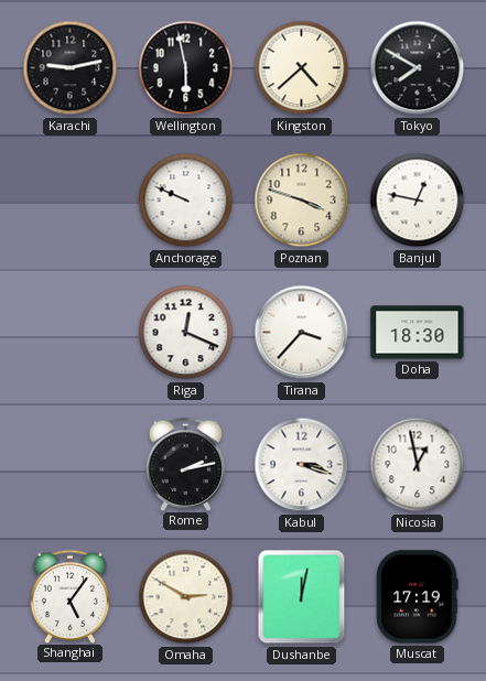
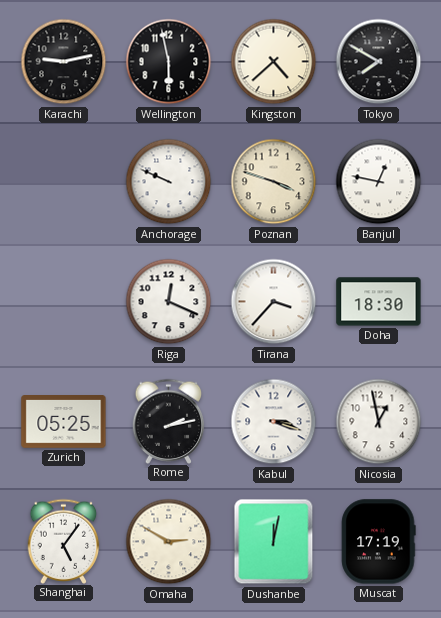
Zurich: none -> 05:25
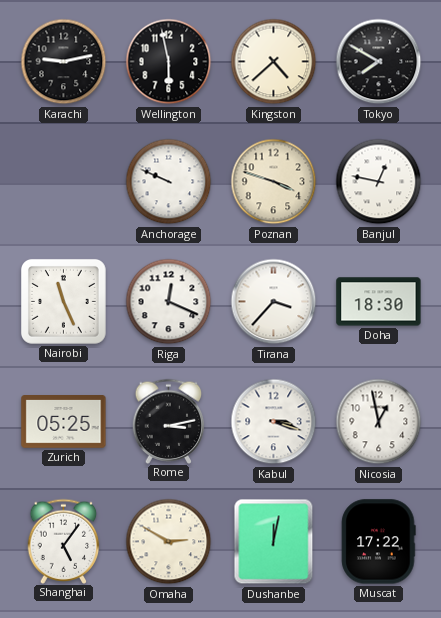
Nairobi: none -> 11:26
Rome: 2:13 -> 3:13
Muscat: 17:19 -> 17:22
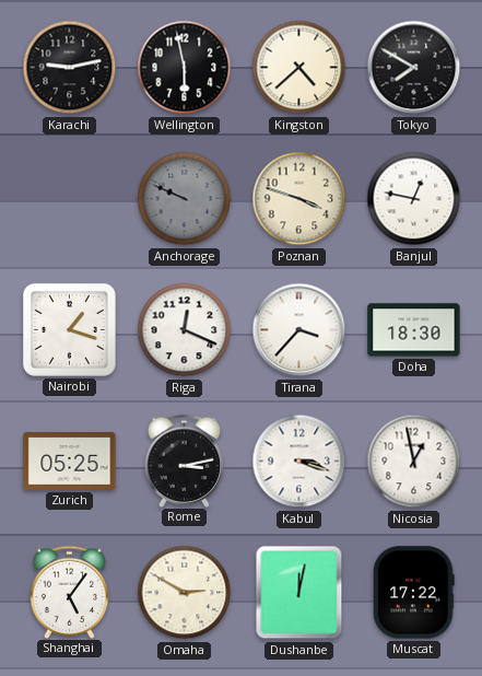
Anchorage dial: white -> grey
Nairobi: 11:26 -> 1:18
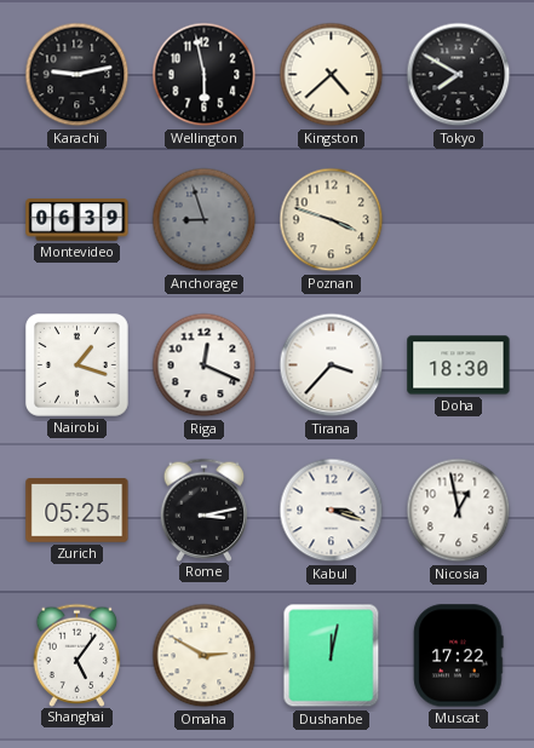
Montevideo: none -> 06:39
Anchorage: 9:49 -> 8:57
Banjul: 12:47 -> none
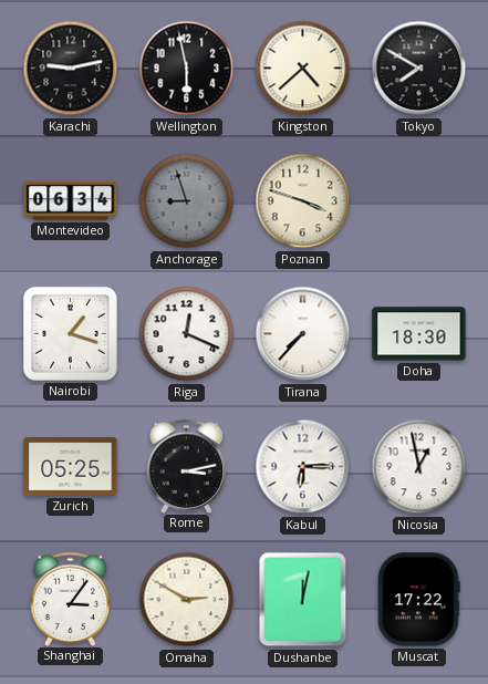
Montevideo: 06:39 -> 06:34
Tirana: 3:37 -> 7:37
Kabul: 3:18 -> 6:15
Shanghai: 5:06 -> 3:06
